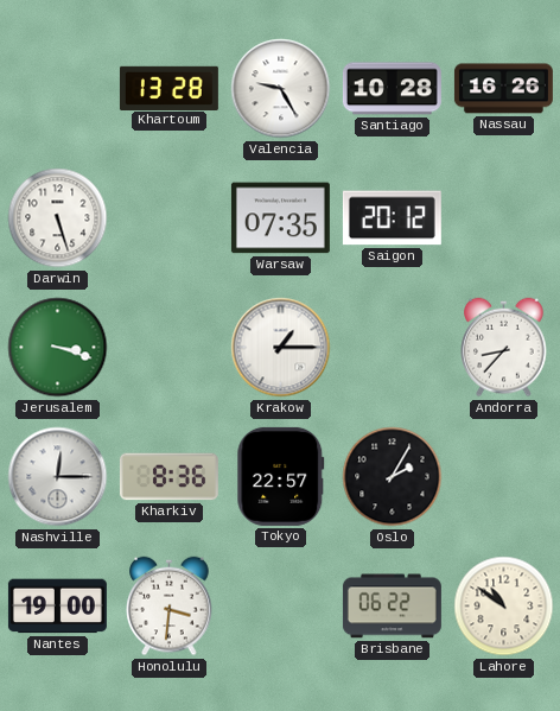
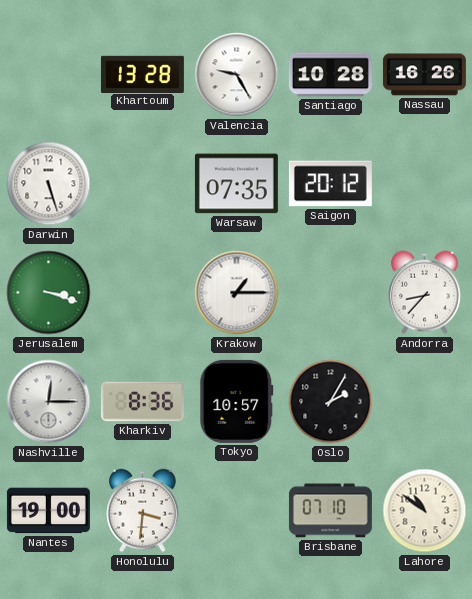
Tokyo: 22:57 -> 10:57
Brisbane: 06:22 -> 07:10
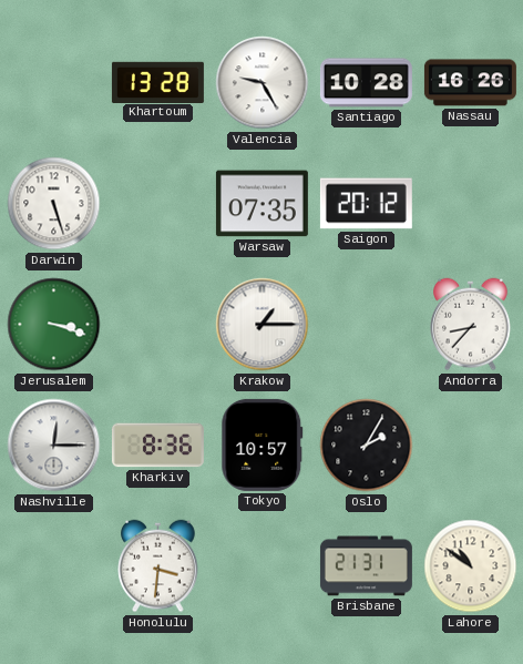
Nantes: 19:00 -> none
Brisbane: 07:10 -> 21:31
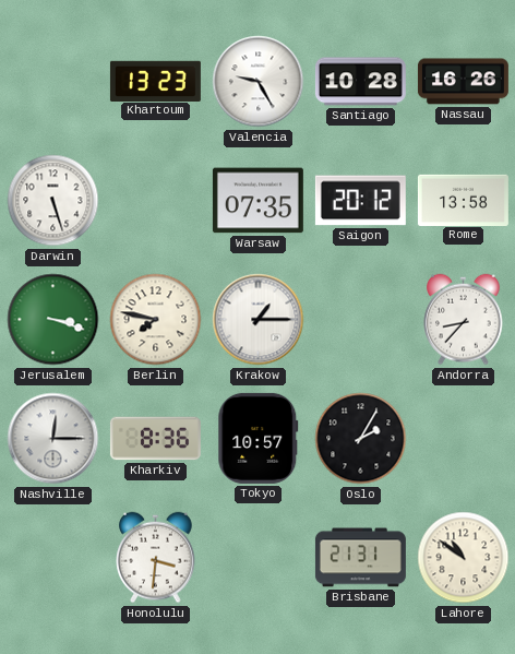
Khartoum: 13:28 -> 13:23
Rome: none -> 13:58
Berlin: none -> 7:47
